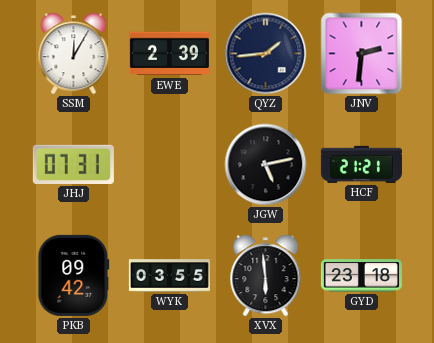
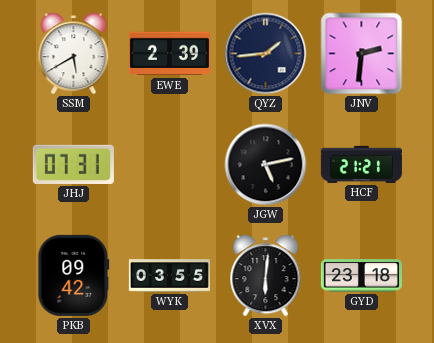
SSM: 12:05 -> 5:40
XVX: 5:59 -> 6:01
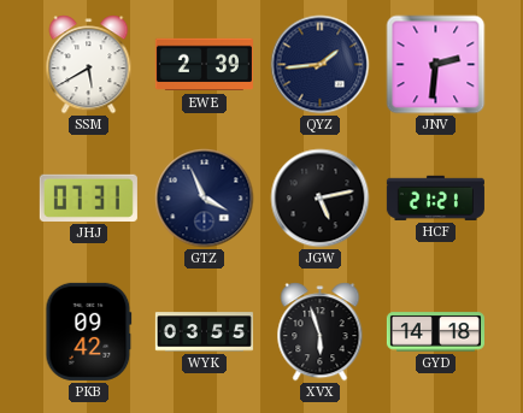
GTZ: none -> 3:56
XVX: 6:01 -> 5:57
GYD: 23:18 -> 14:18
